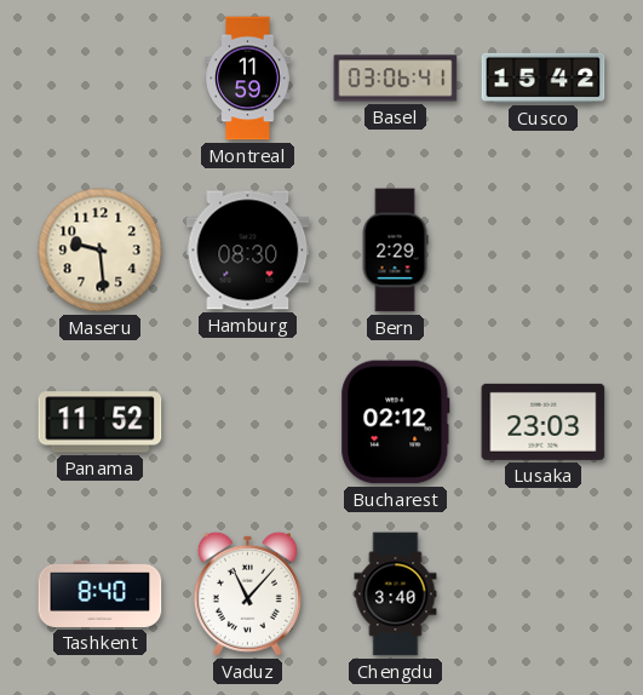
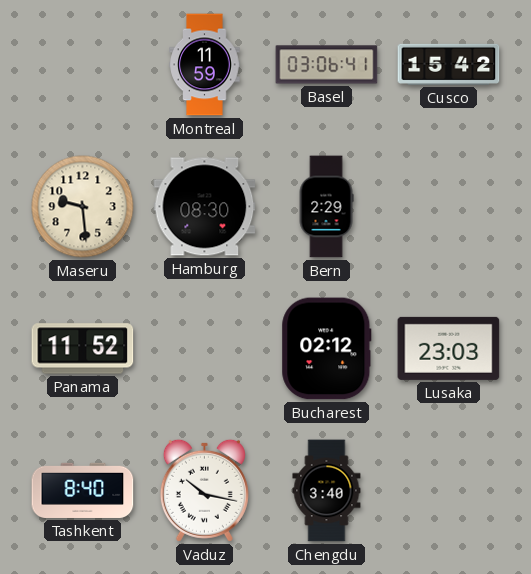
Vaduz: 11:07 -> 10:17
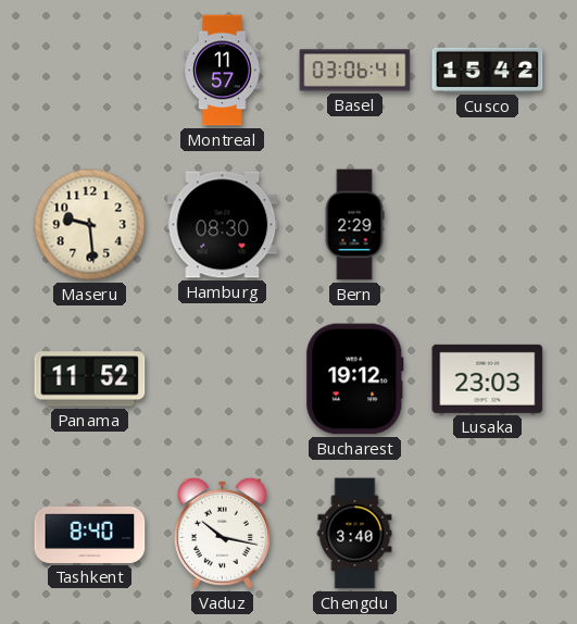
Montreal: 11:59 -> 11:57
Bucharest: 02:12 -> 19:12
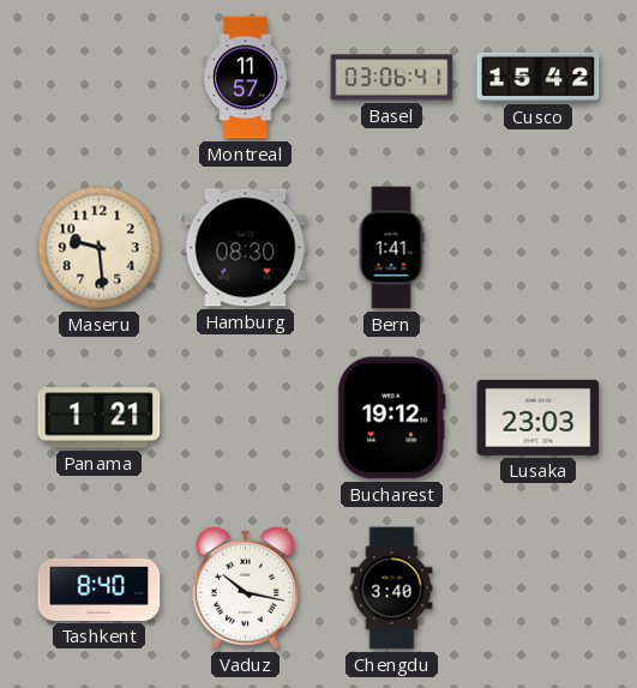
Bern: 2:29 -> 1:41
Panama: 11:52 -> 1:21
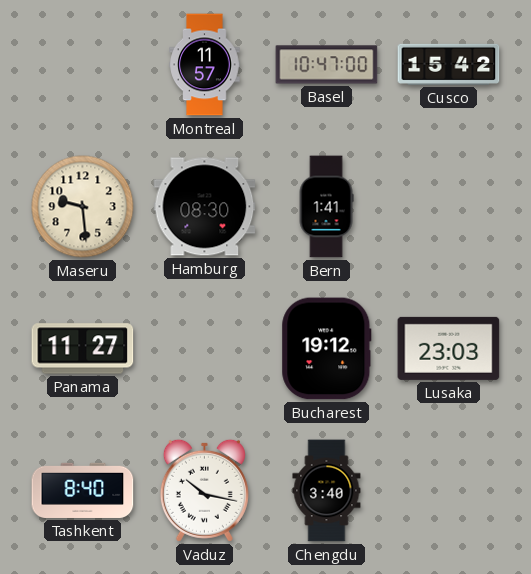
Basel: 03:06 -> 10:47
Panama: 1:21 -> 11:27
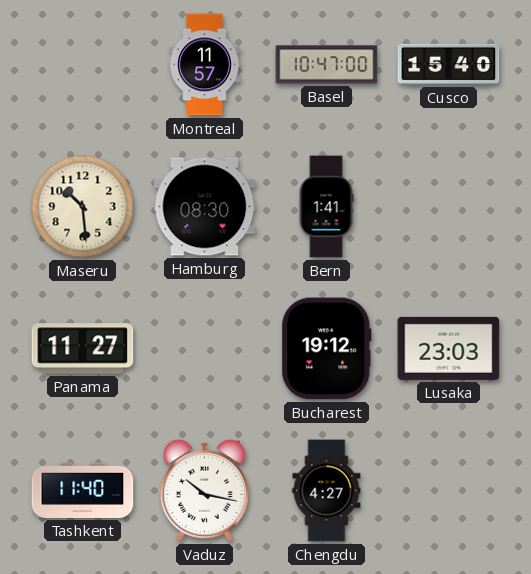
Cusco: 15:42 -> 15:40
Maseru: 9:29 -> 10:29
Tashkent: 8:40 -> 11:40
Chengdu: 3:40 -> 4:27
